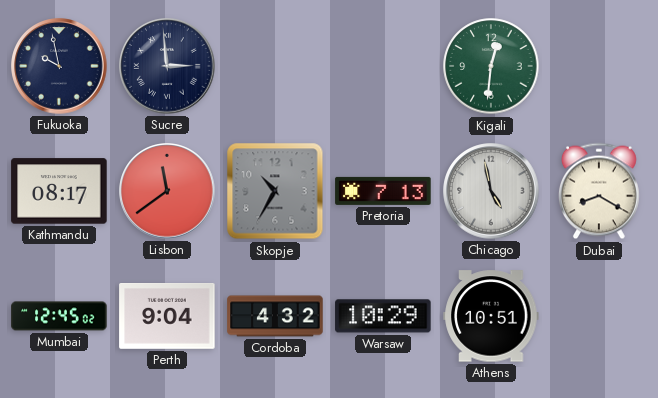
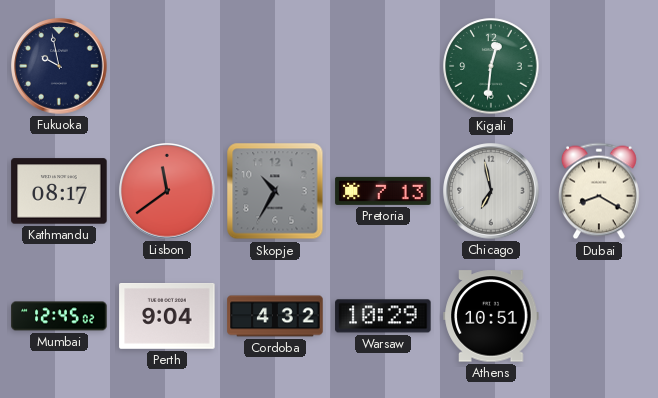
Sucre: 2:59 -> none
Chicago: 4:58 -> 6:58
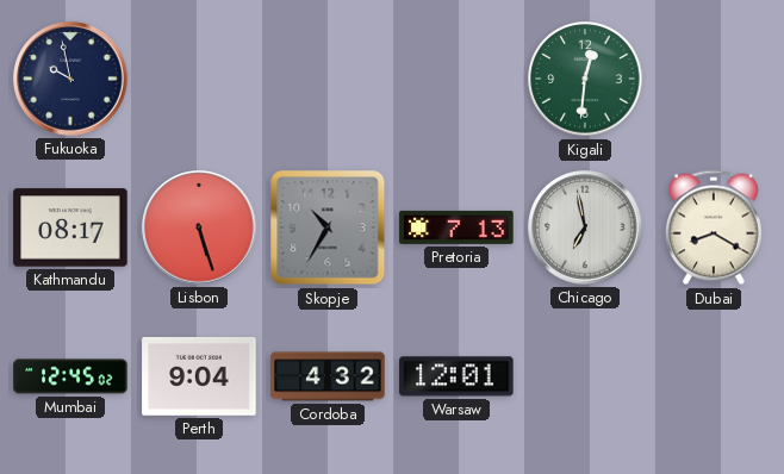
Lisbon: 11:39 -> 5:27
Warsaw: 10:29 -> 12:01
Athens: 10:51 -> none
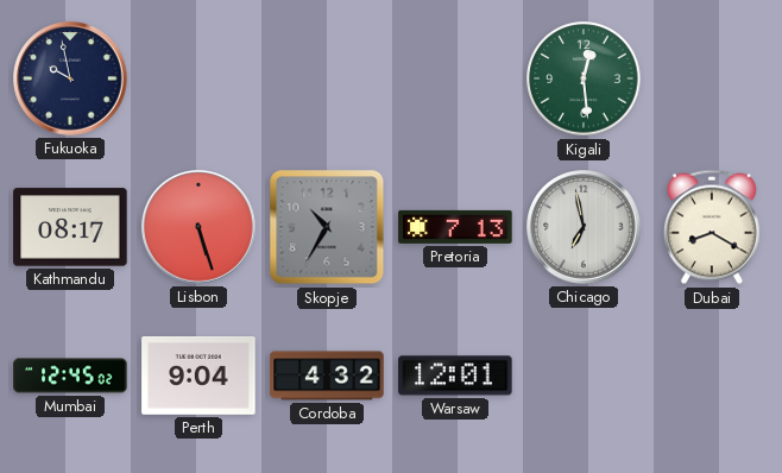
Kigali: 12:31 -> 12:29
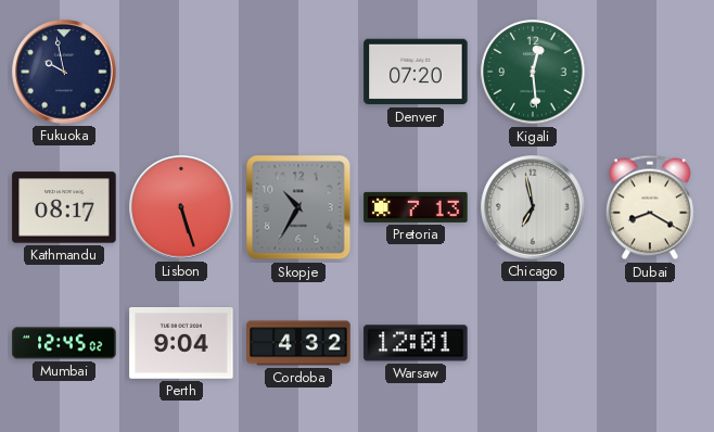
Denver: none -> 07:20
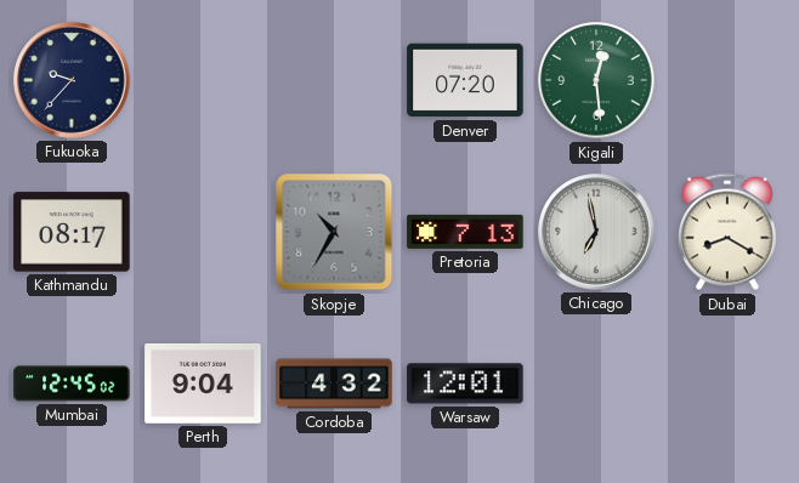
Fukuoka: 9:58 -> 9:37
Lisbon: 5:27 -> none
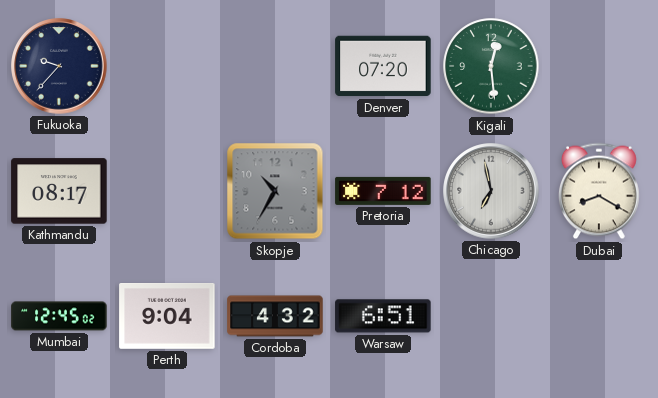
Pretoria: 7:13 -> 7:12
Warsaw: 12:01 -> 6:51
